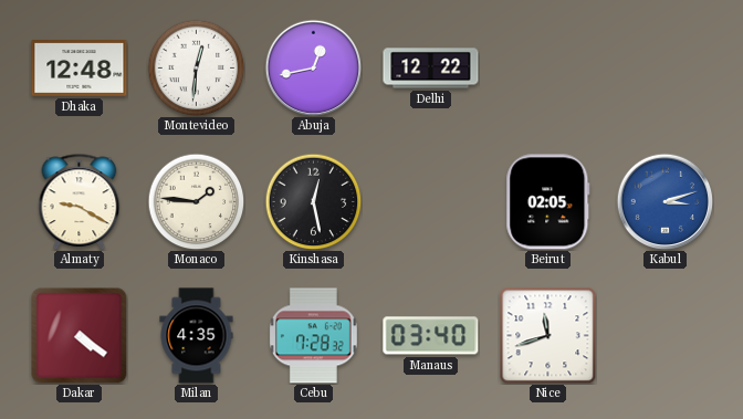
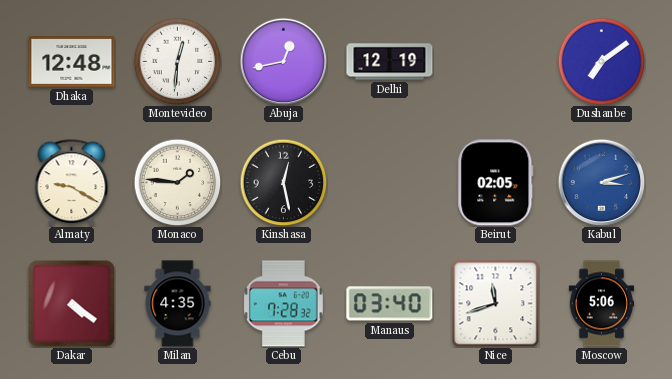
Delhi: 12:22 -> 12:19
Dushanbe: none -> 7:09
Moscow: none -> 5:06
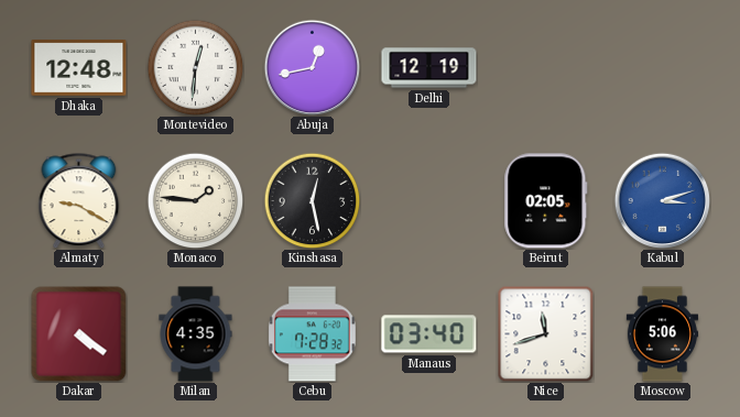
Dushanbe: 7:09 -> none
